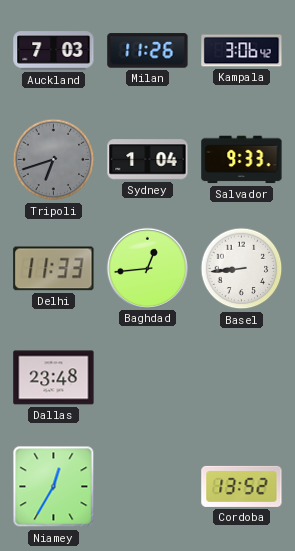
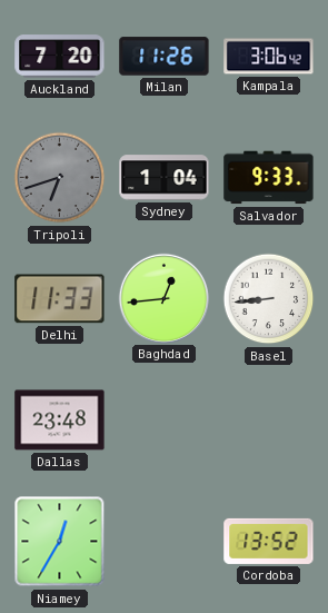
Auckland: 7:03 -> 7:20
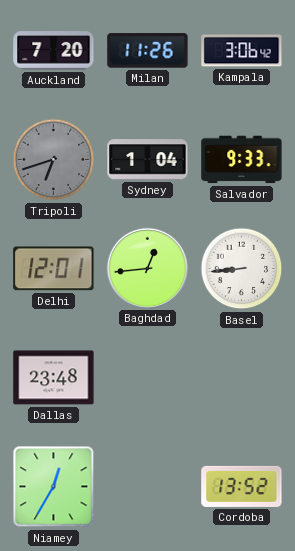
Delhi: 11:33 -> 12:01
